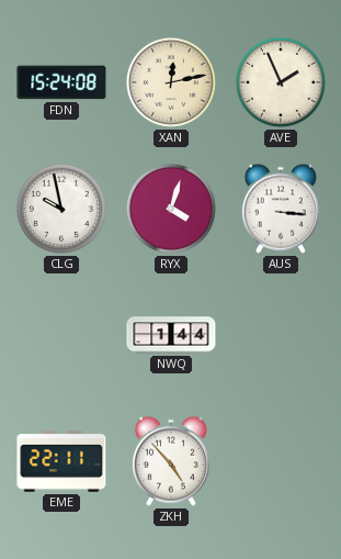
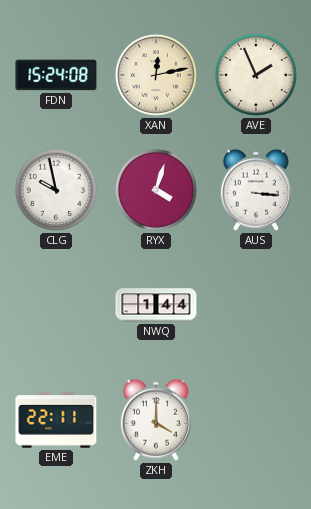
ZKH: 4:53 -> 4:00
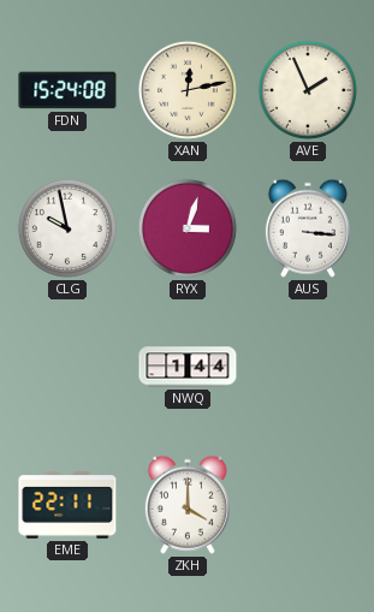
RYX: 4:03 -> 3:03
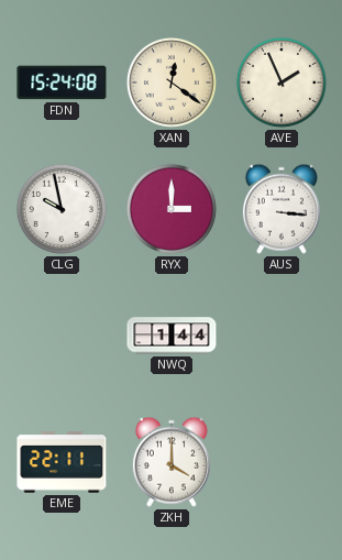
XAN: 12:13 -> 12:21
RYX: 3:03 -> 3:00
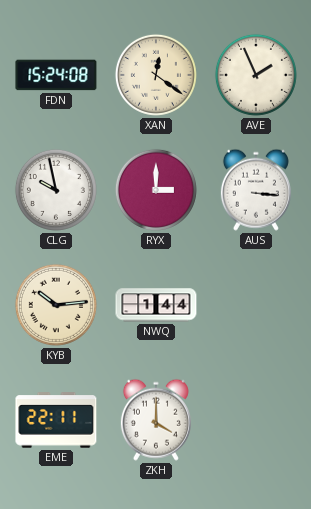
KYB: none -> 10:14
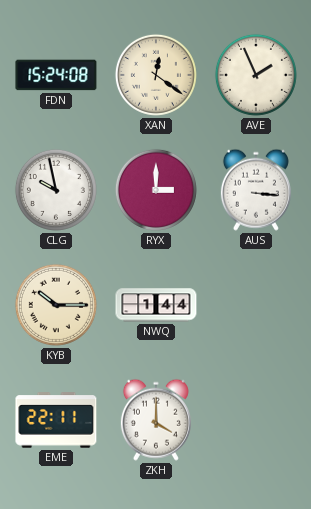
KYB: 10:14 -> 10:15
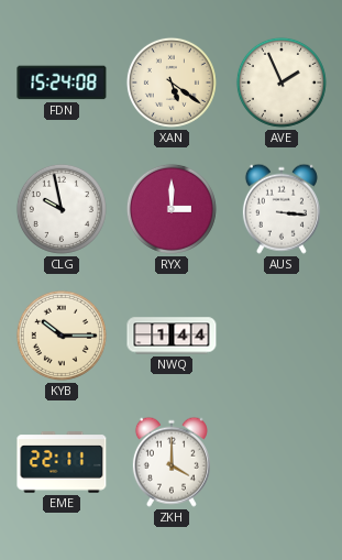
XAN: 12:21 -> 5:21
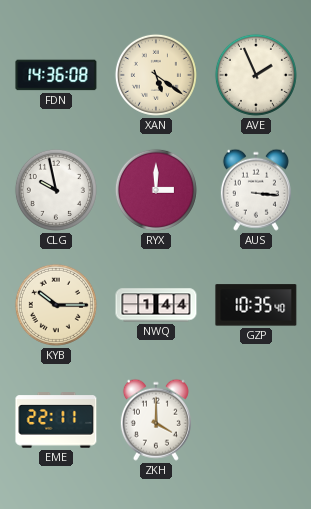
FDN: 15:24 -> 14:36
GZP: none -> 10:35
